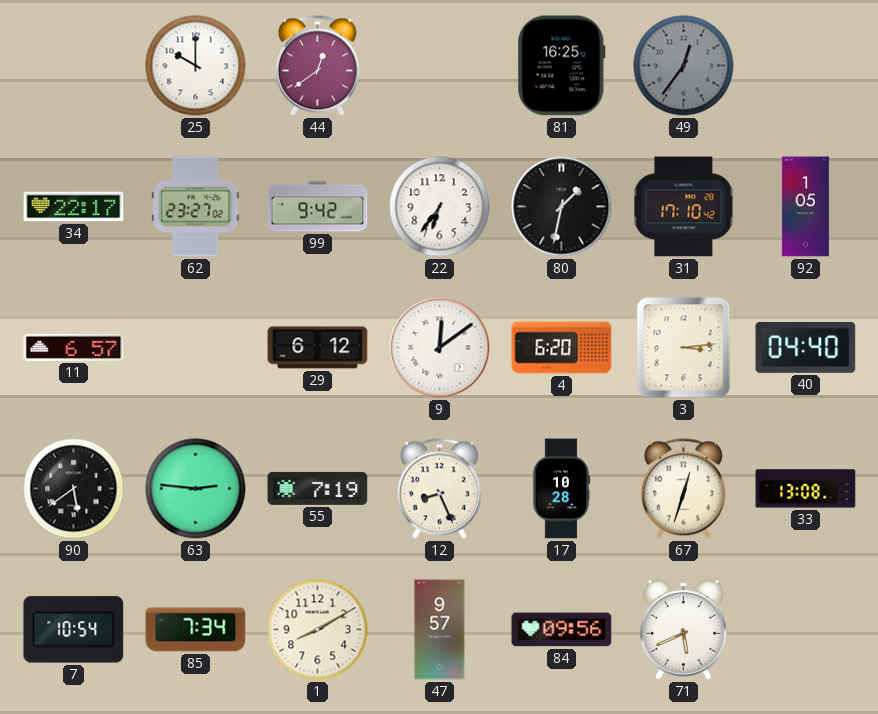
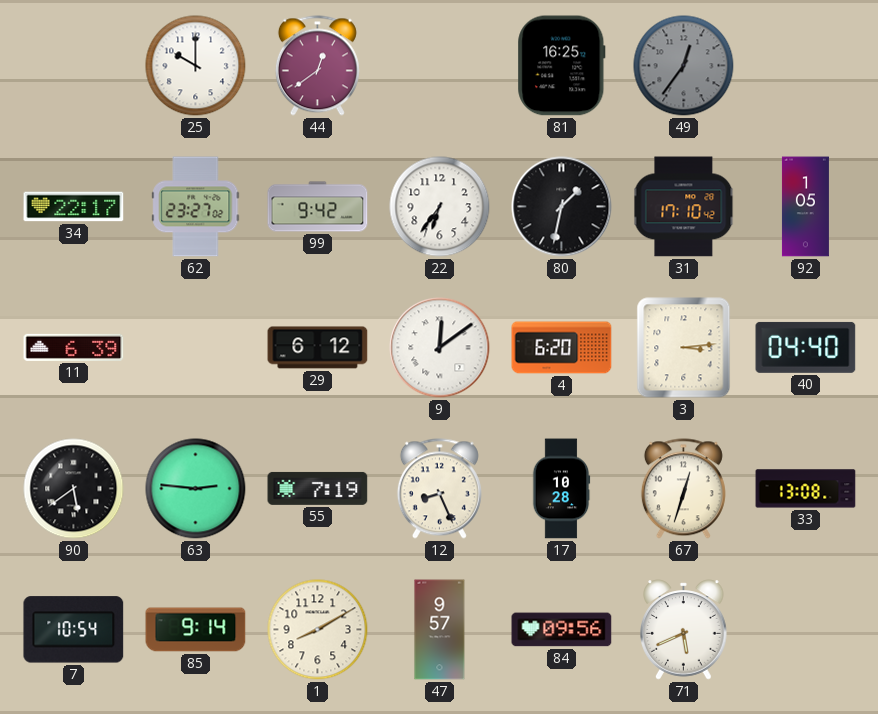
11: 6:57 -> 6:39
85: 7:34 -> 9:14
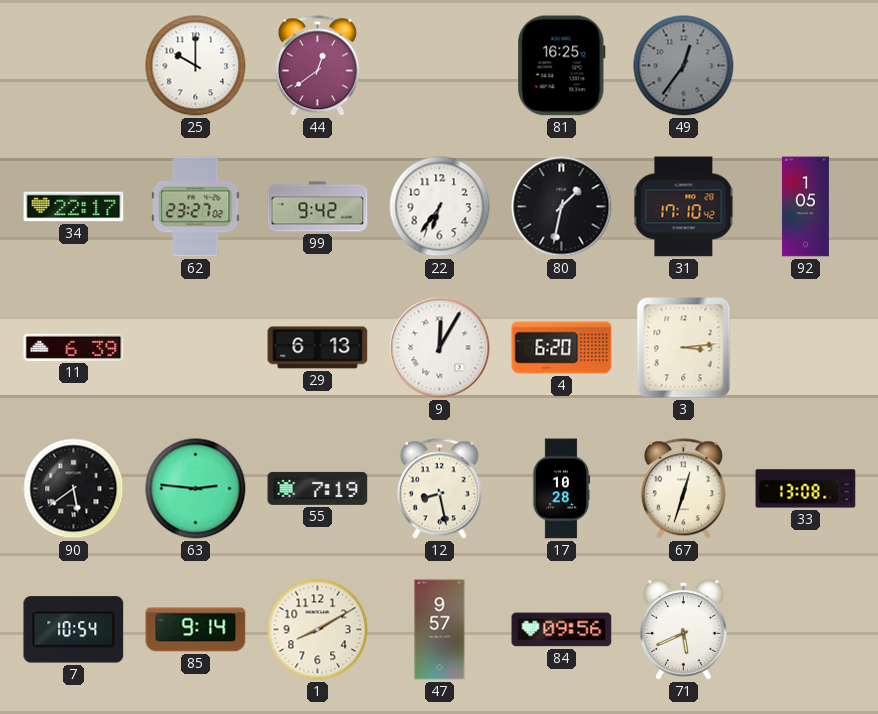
29: 6:12 -> 6:13
9: 12:09 -> 12:05
40: 04:40 -> none
12: 8:26 -> 8:28
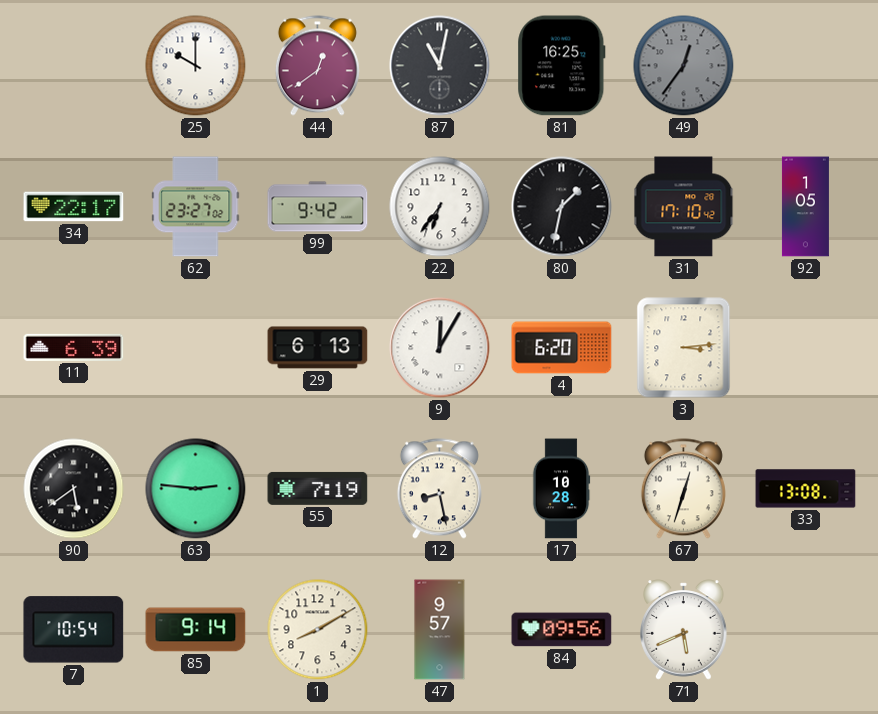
87: none -> 11:02
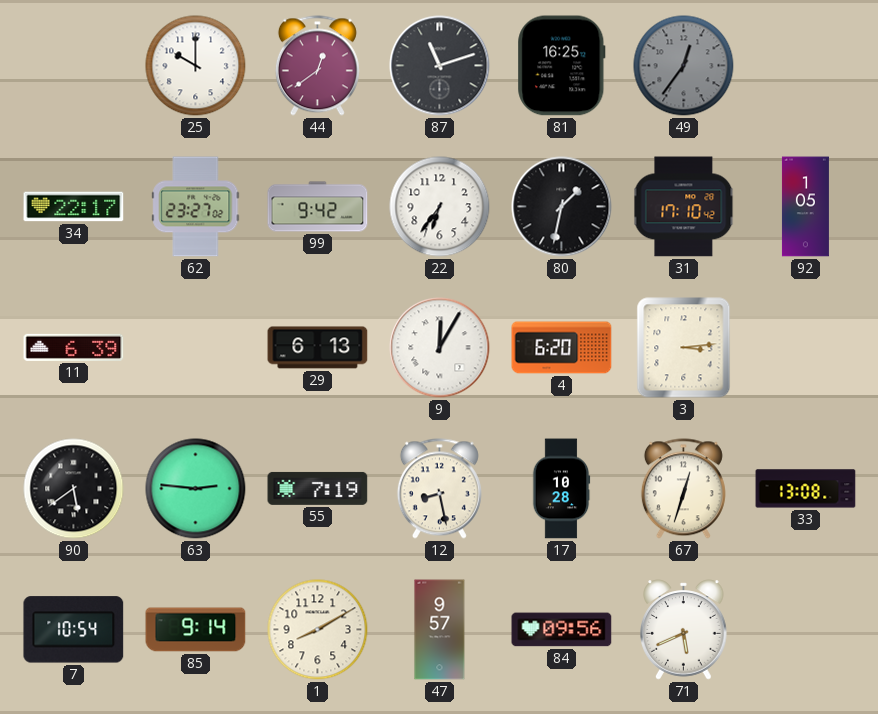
87: 11:02 -> 11:12
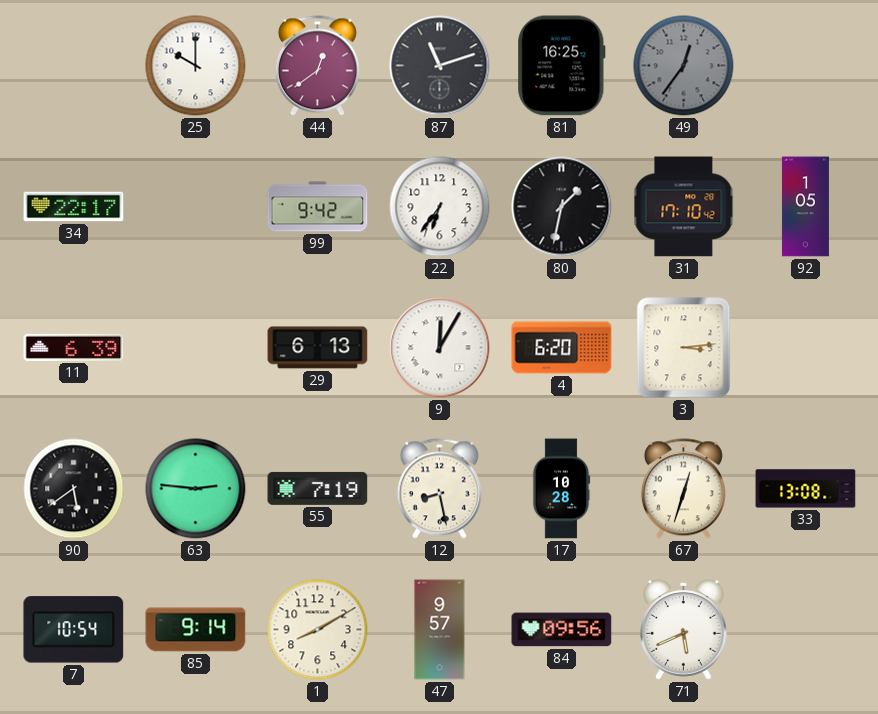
62: 23:27 -> none
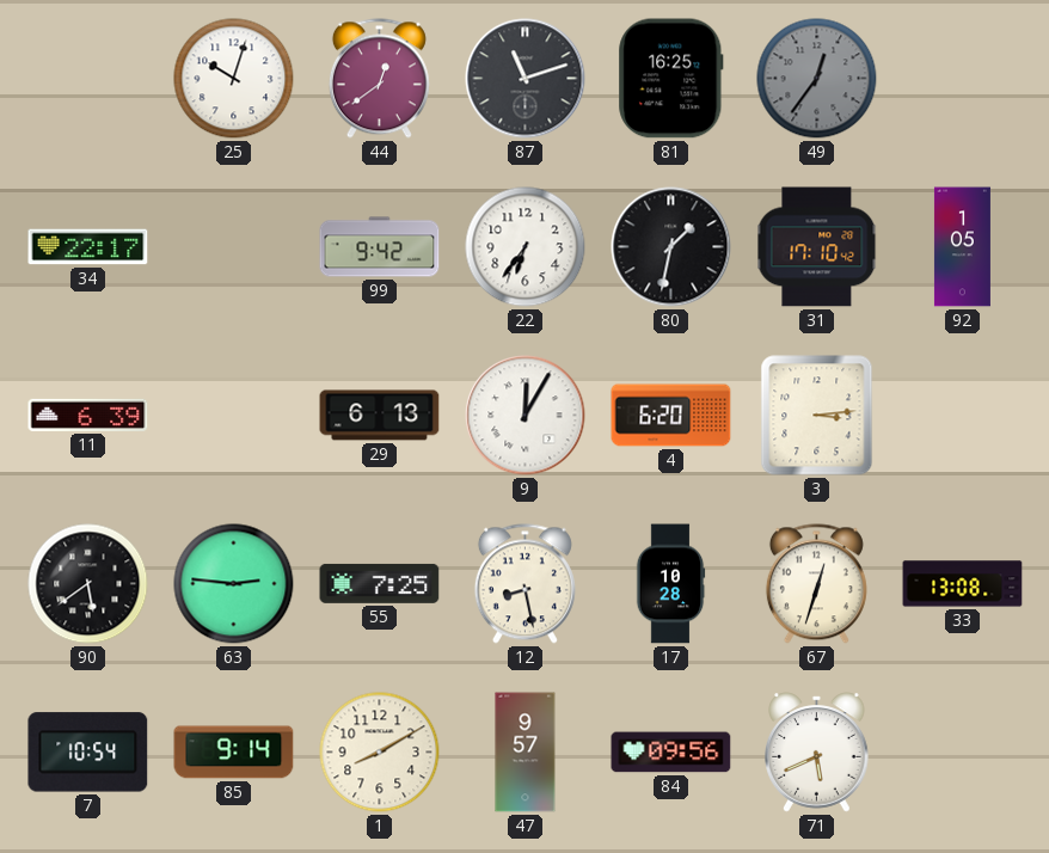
25: 10:00 -> 10:03
55: 7:19 -> 7:25
